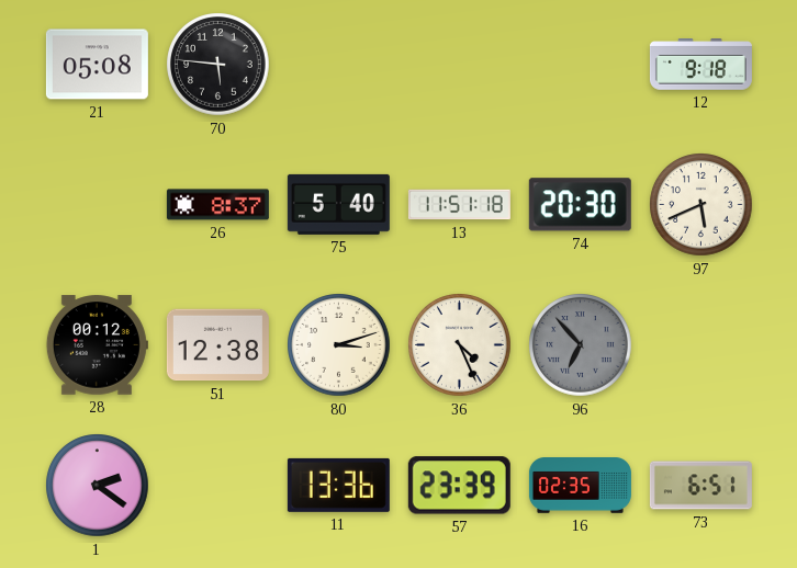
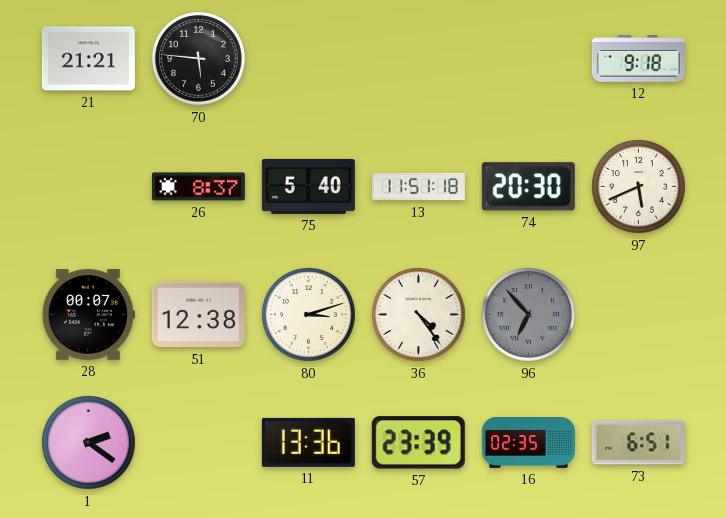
21: 05:08 -> 21:21
28: 00:12 -> 00:07
36: 4:26 -> 4:24
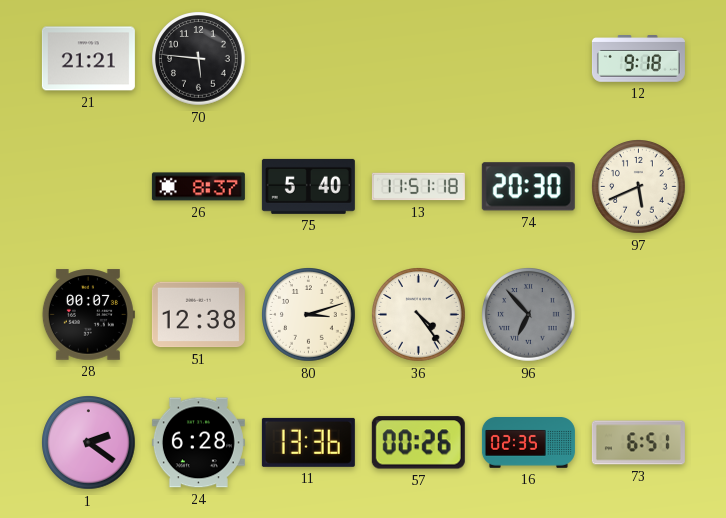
24: none -> 6:28
57: 23:39 -> 00:26
